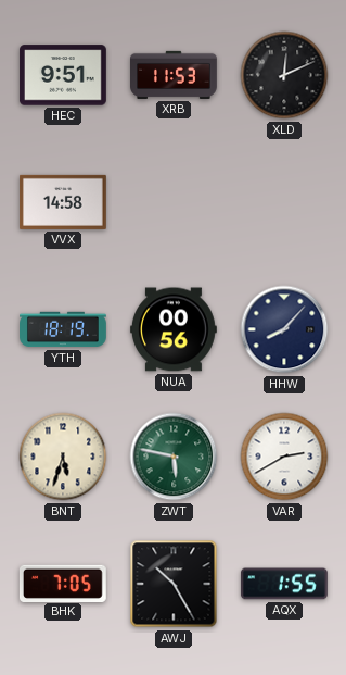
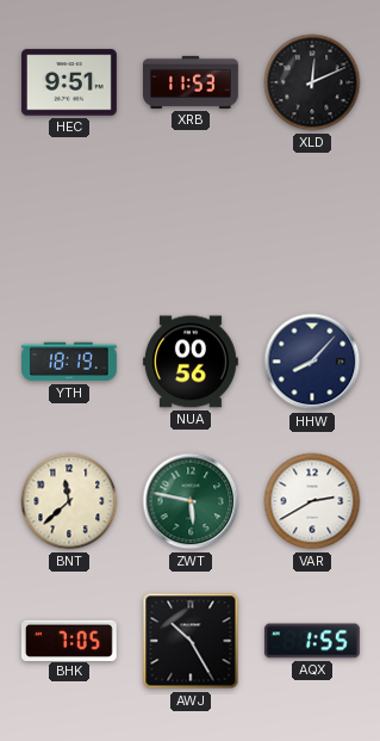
VVX: 14:58 -> none
BNT: 5:33 -> 11:38
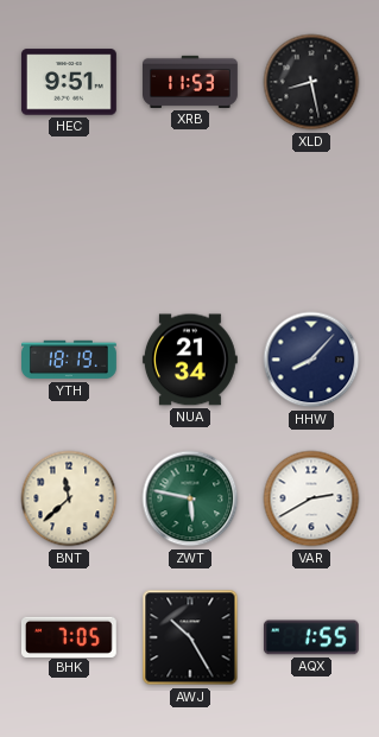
XLD: 12:11 -> 8:28
NUA: 00:56 -> 21:34
